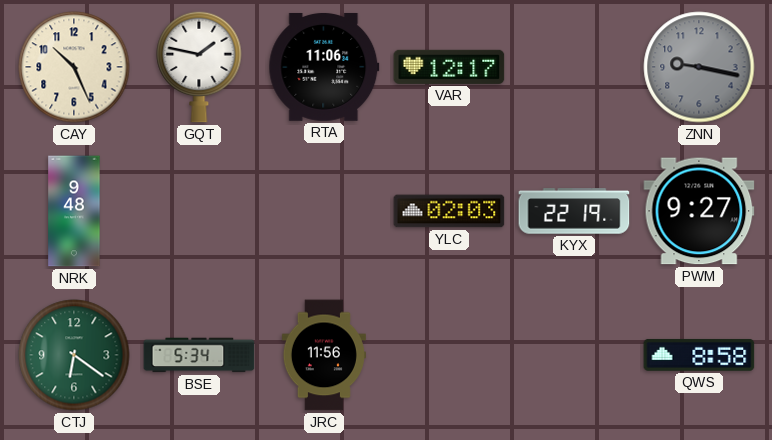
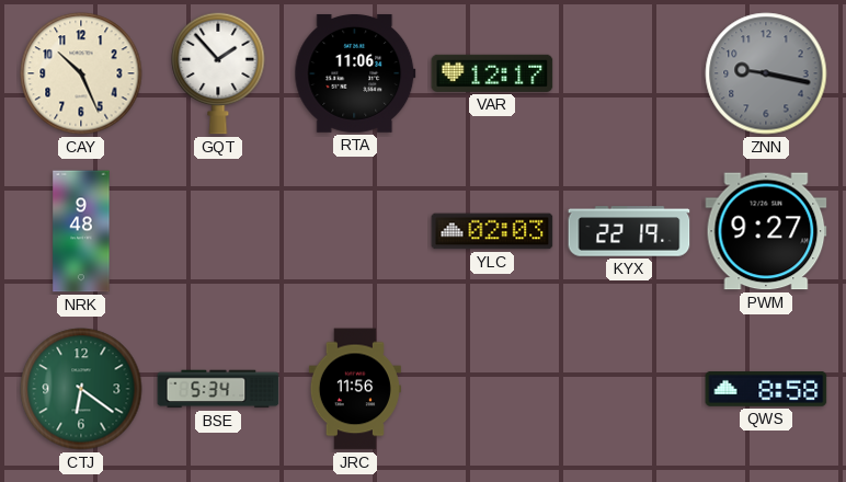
GQT: 1:47 -> 1:53
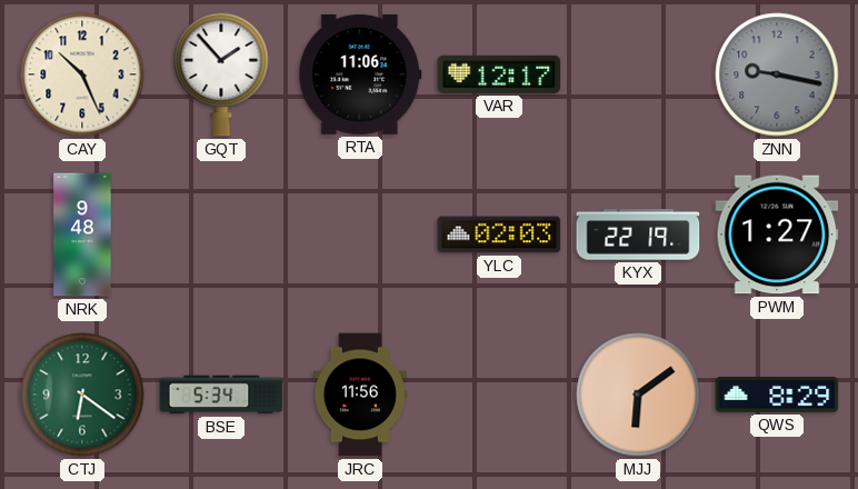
PWM: 9:27 -> 1:27
MJJ: none -> 6:09
QWS: 8:58 -> 8:29
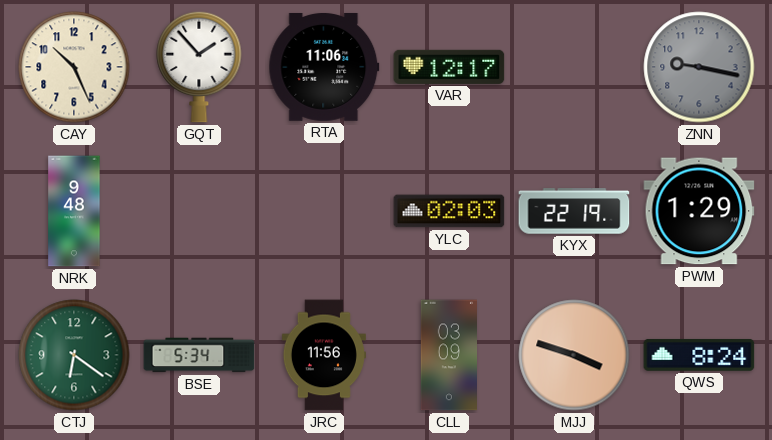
PWM: 1:27 -> 1:29
CLL: none -> 03:09
MJJ: 6:09 -> 3:48
QWS: 8:29 -> 8:24
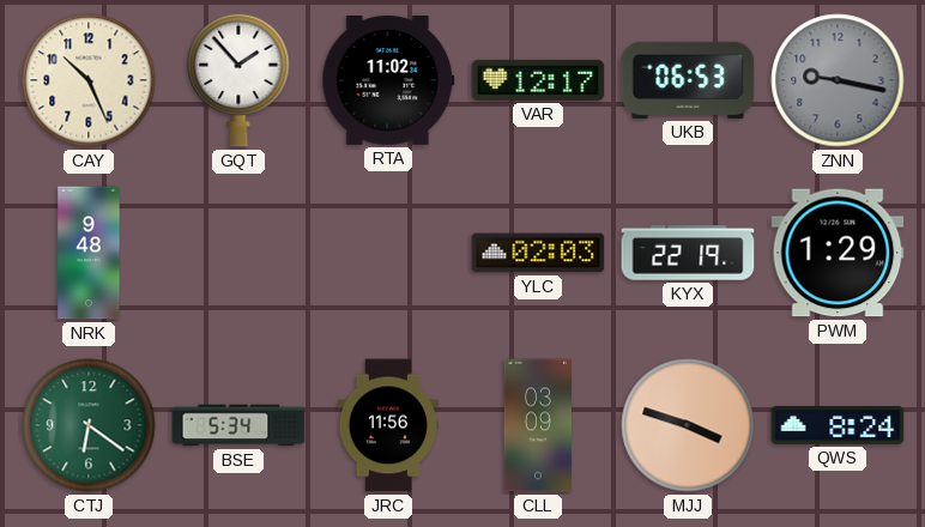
RTA: 11:06 -> 11:02
UKB: none -> 06:53
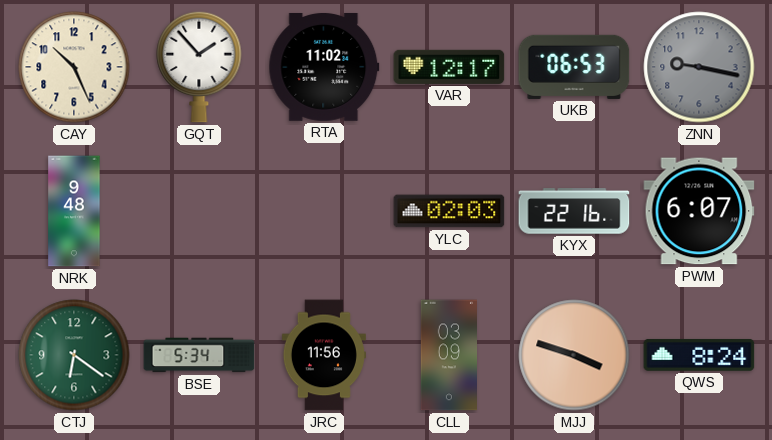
KYX: 22:19 -> 22:16
PWM: 1:29 -> 6:07
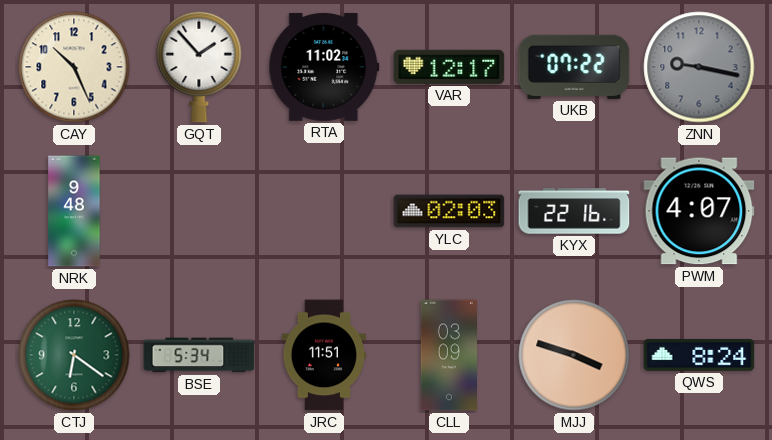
UKB: 06:53 -> 07:22
PWM: 6:07 -> 4:07
JRC: 11:56 -> 11:51
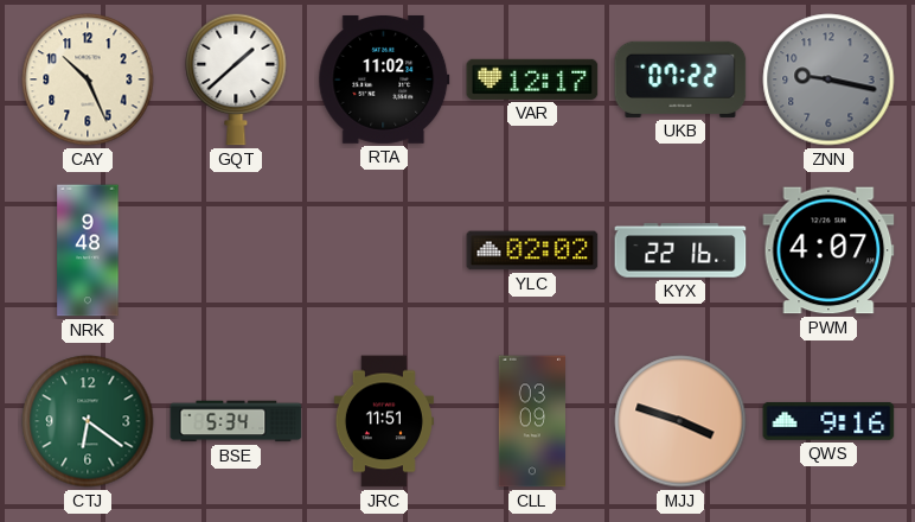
GQT: 1:53 -> 1:38
YLC: 02:03 -> 02:02
QWS: 8:24 -> 9:16
